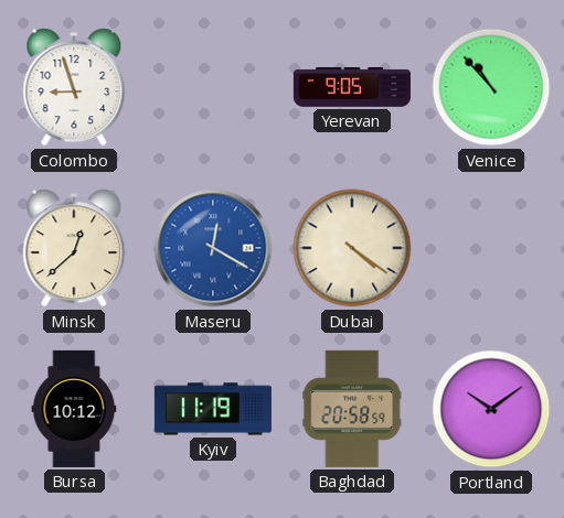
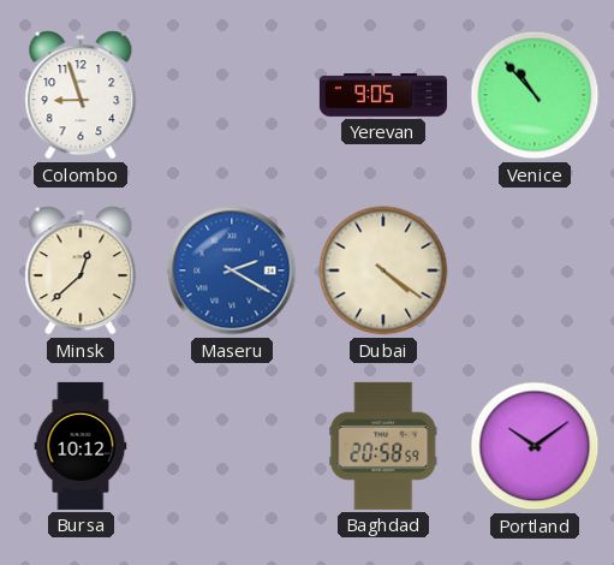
Maseru: 12:20 -> 2:20
Kyiv: 11:19 -> none
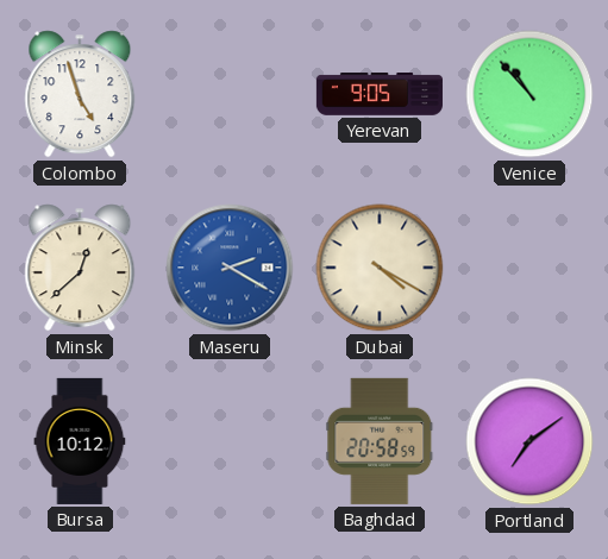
Colombo: 8:57 -> 4:57
Dubai: 4:21 -> 4:20
Portland: 10:09 -> 7:09
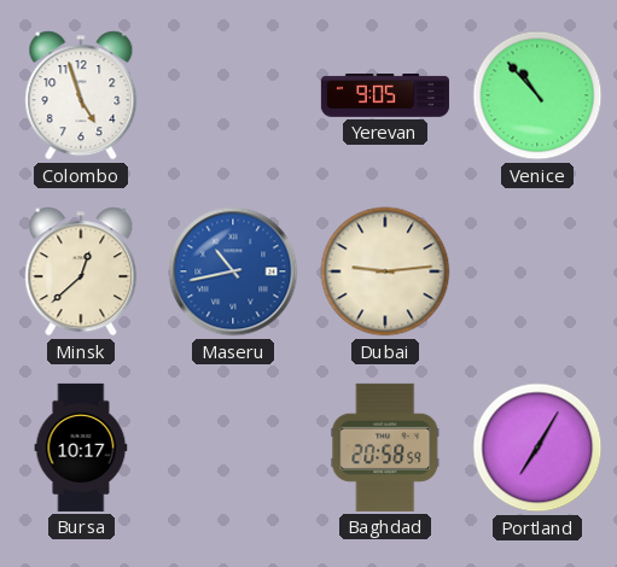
Maseru: 2:20 -> 10:43
Dubai: 4:20 -> 9:14
Bursa: 10:12 -> 10:17
Portland: 7:09 -> 7:05
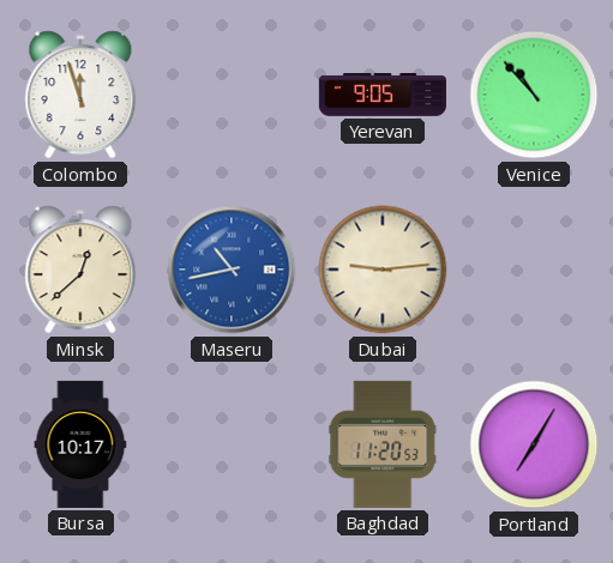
Colombo: 4:57 -> 11:57
Baghdad: 20:58 -> 11:20
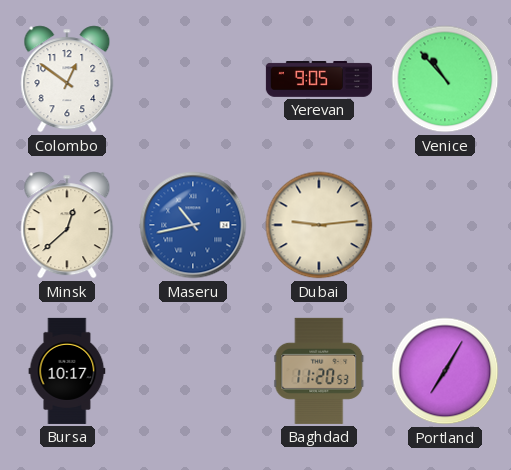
Colombo: 11:57 -> 12:51
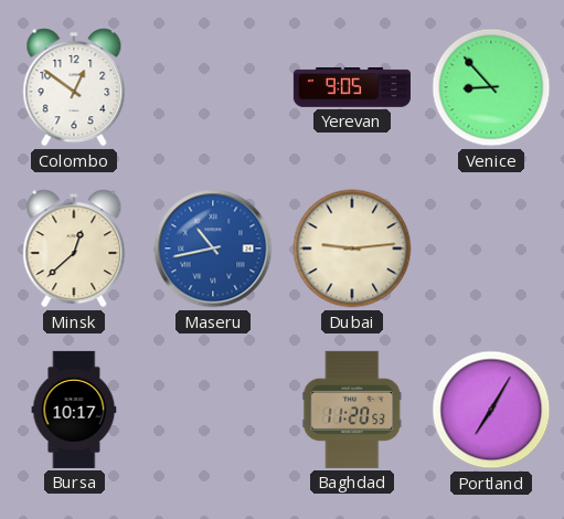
Venice: 10:53 -> 8:53
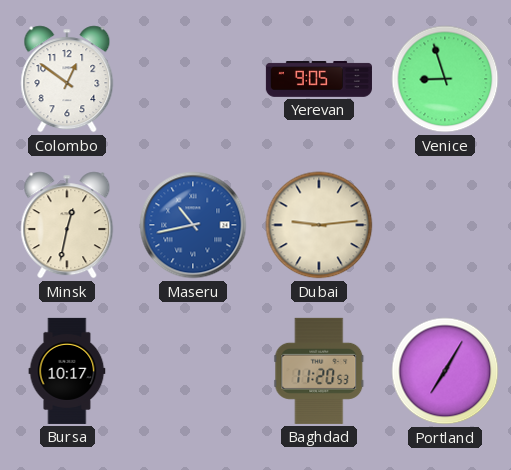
Venice: 8:53 -> 8:57
Minsk: 12:38 -> 12:32
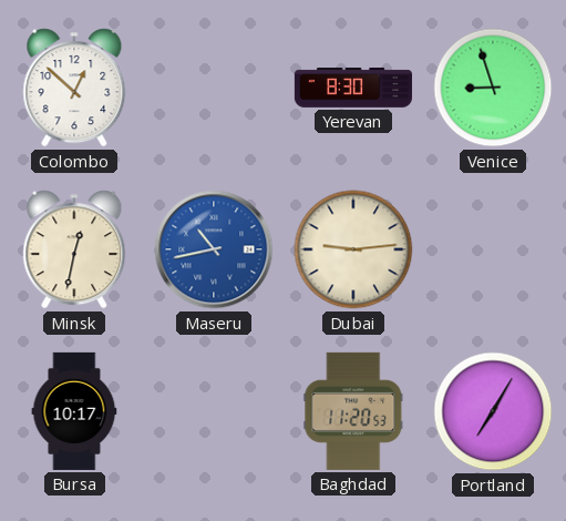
Colombo: 12:51 -> 12:52
Yerevan: 9:05 -> 8:30
